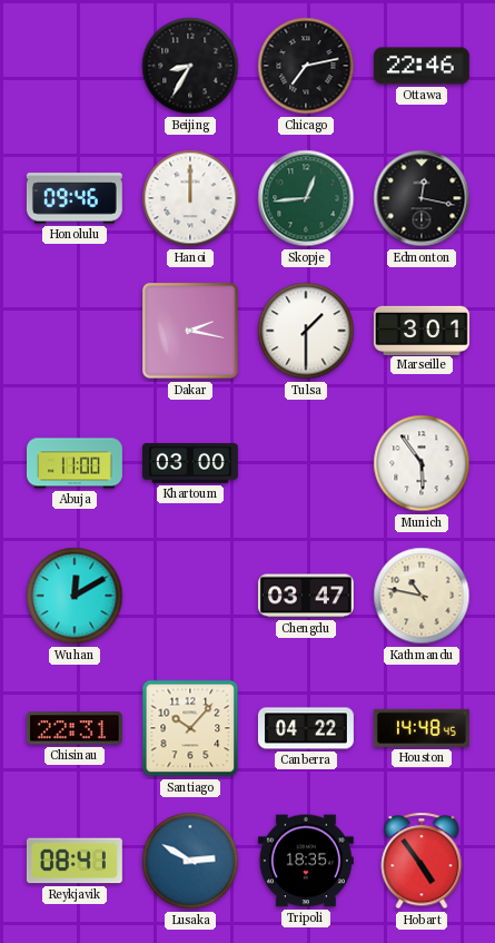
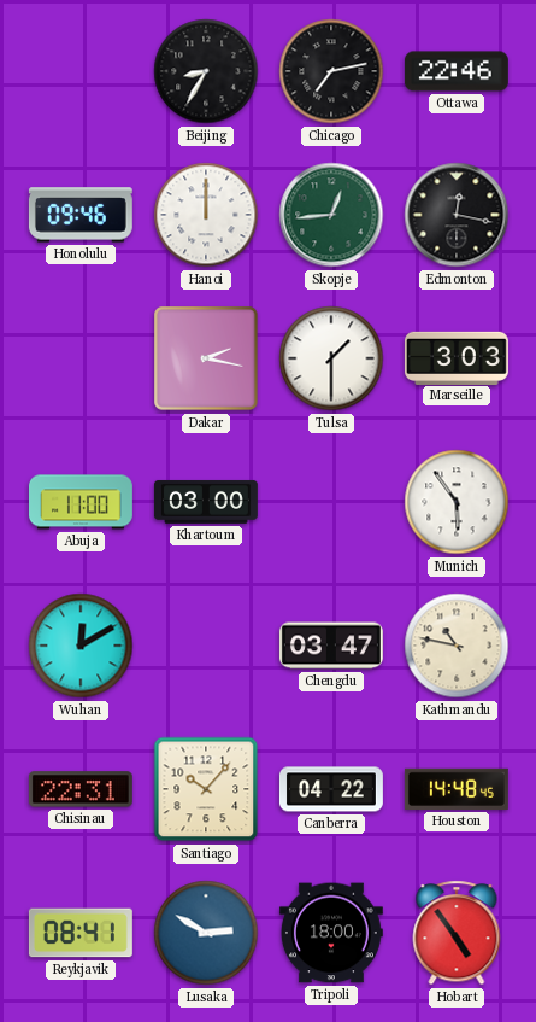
Marseille: 3:01 -> 3:03
Tripoli: 18:35 -> 18:00
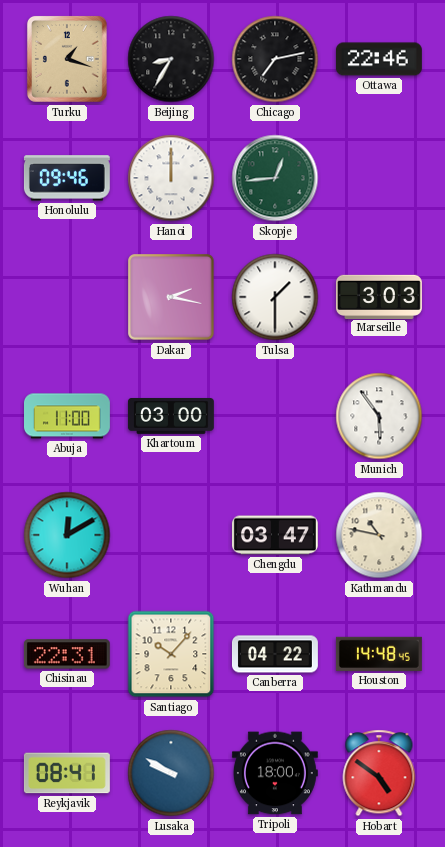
Turku: none -> 1:18
Edmonton: 12:17 -> none
Lusaka: 2:50 -> 9:50
Hobart: 4:54 -> 4:51
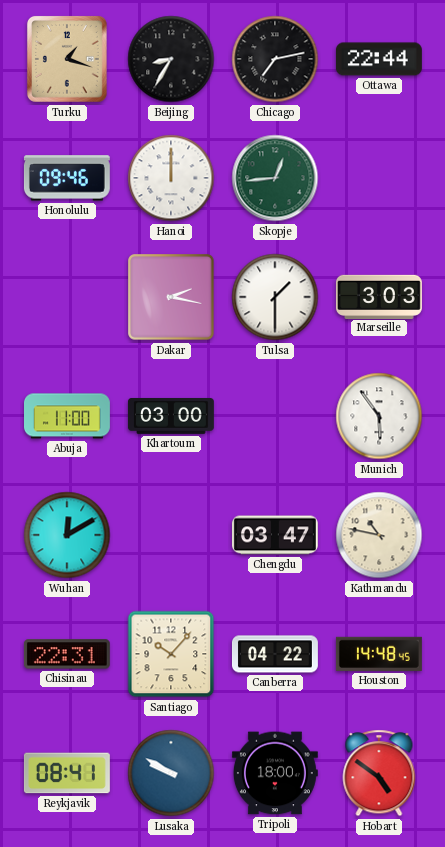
Ottawa: 22:46 -> 22:44
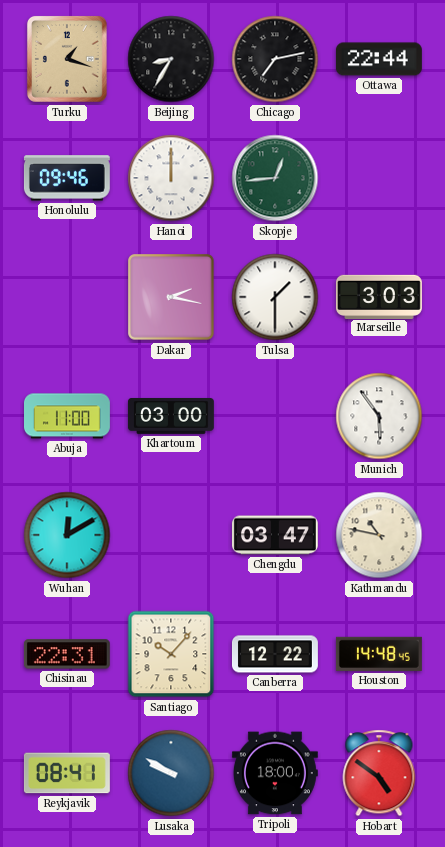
Canberra: 04:22 -> 12:22
